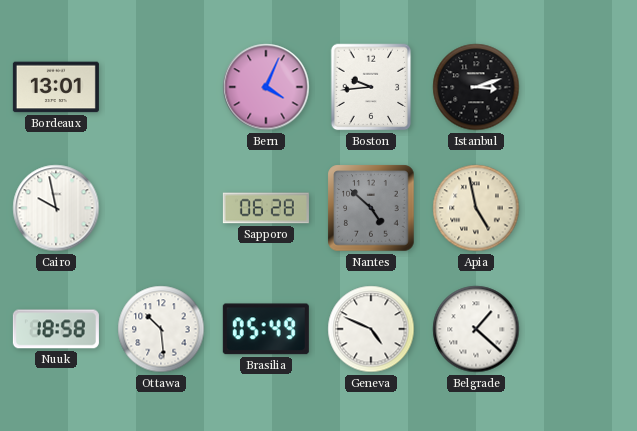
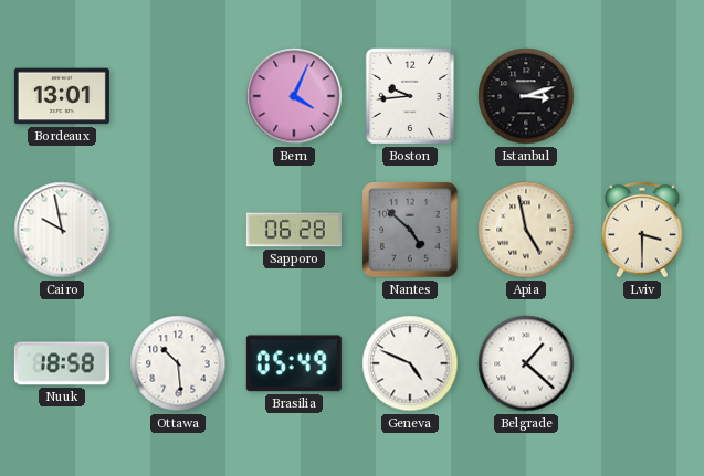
Lviv: none -> 3:30
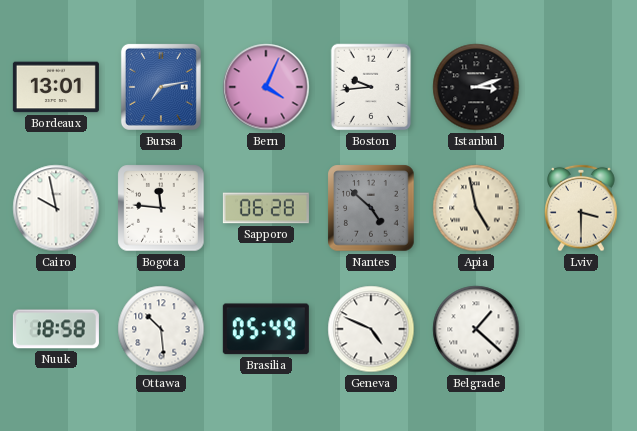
Bursa: none -> 7:13
Bogota: none -> 11:46
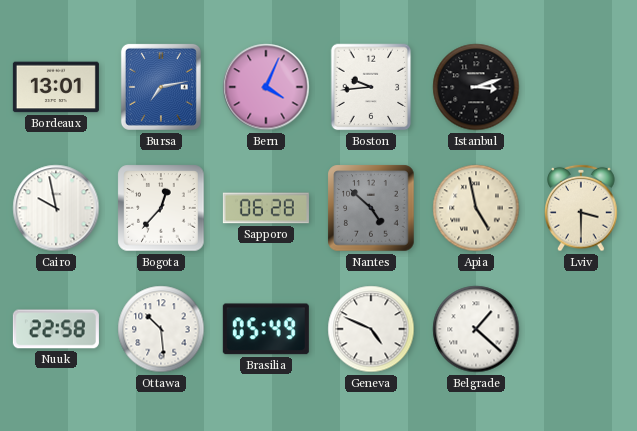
Bogota: 11:46 -> 12:37
Nuuk: 18:58 -> 22:58
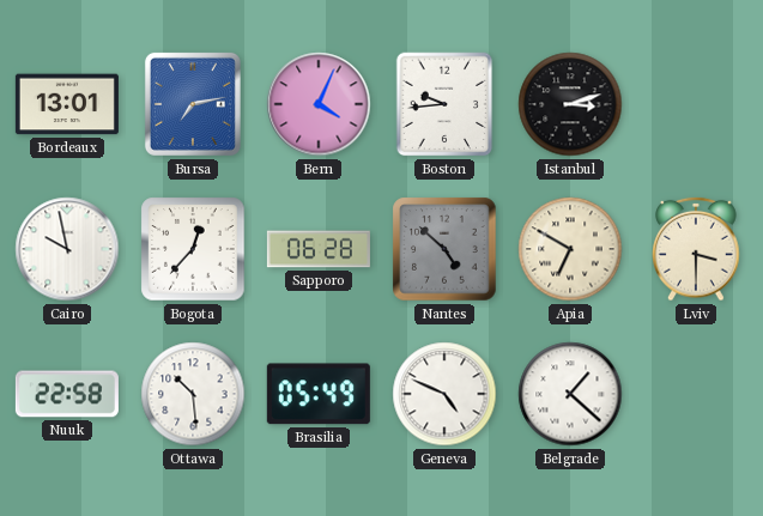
Apia: 4:58 -> 6:50
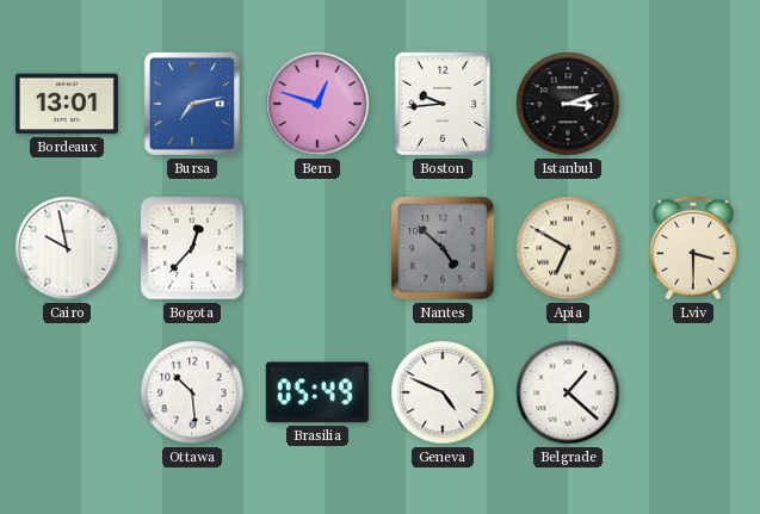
Bern: 4:04 -> 12:48
Sapporo: 06:28 -> none
Nuuk: 22:58 -> none
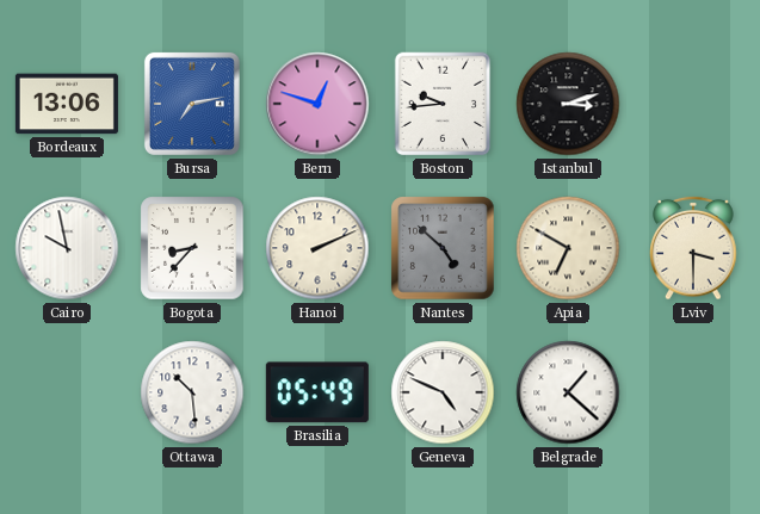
Bordeaux: 13:01 -> 13:06
Bogota: 12:37 -> 8:37
Hanoi: none -> 2:11
